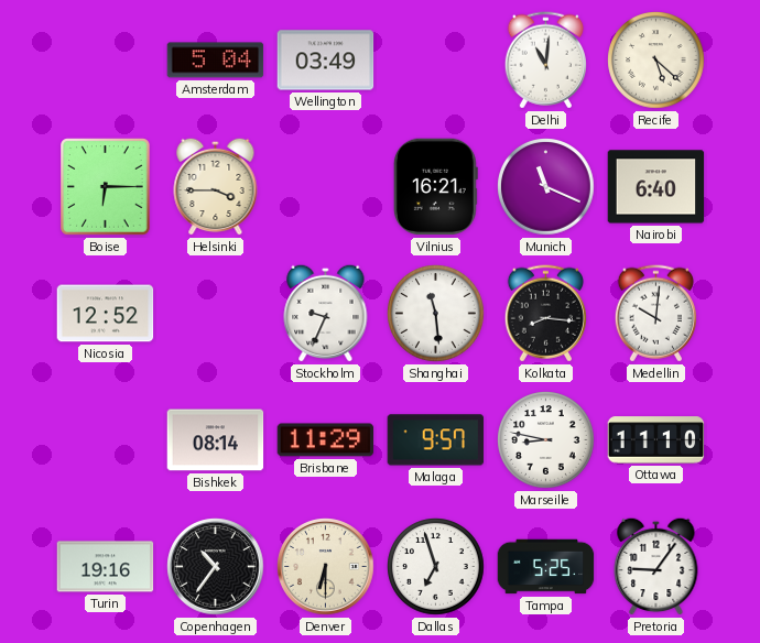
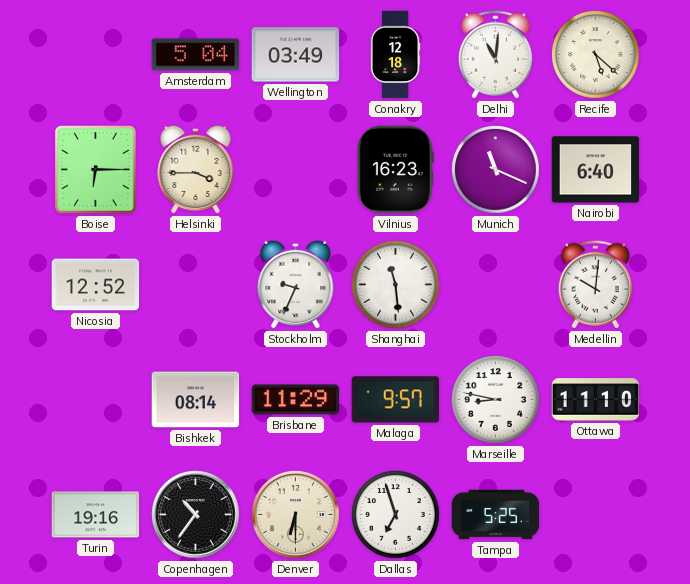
Conakry: none -> 12:18
Vilnius: 16:21 -> 16:23
Kolkata: 8:16 -> none
Pretoria: 9:06 -> none
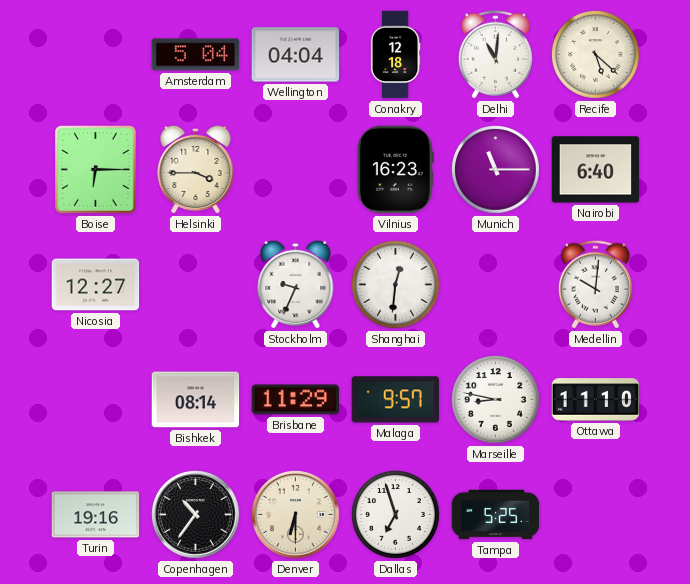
Wellington: 03:49 -> 04:04
Munich: 11:19 -> 11:15
Nicosia: 12:52 -> 12:27
Shanghai: 11:29 -> 12:31
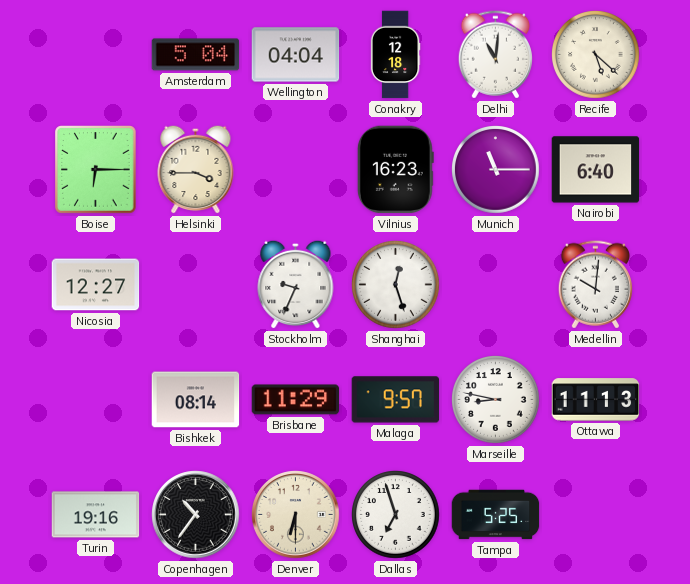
Shanghai: 12:31 -> 12:27
Ottawa: 11:10 -> 11:13
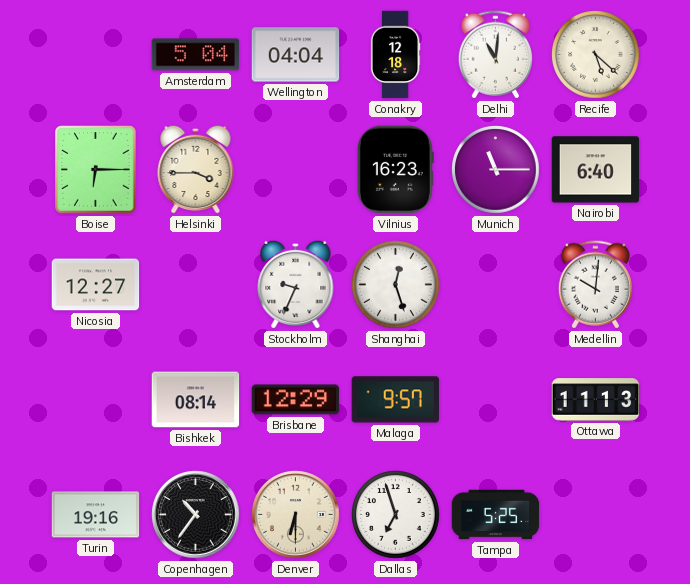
Brisbane: 11:29 -> 12:29
Marseille: 8:47 -> none
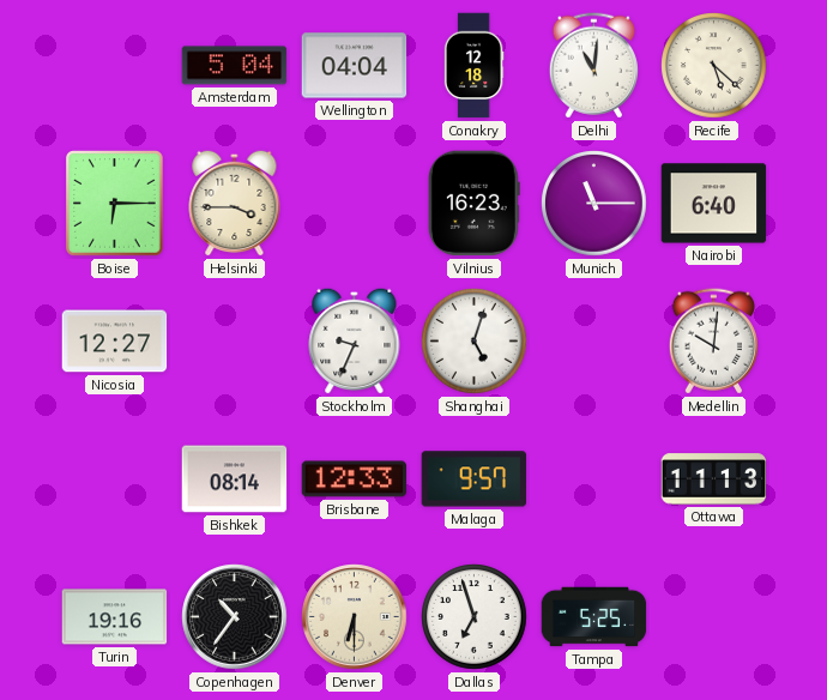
Shanghai: 12:27 -> 5:03
Brisbane: 12:29 -> 12:33
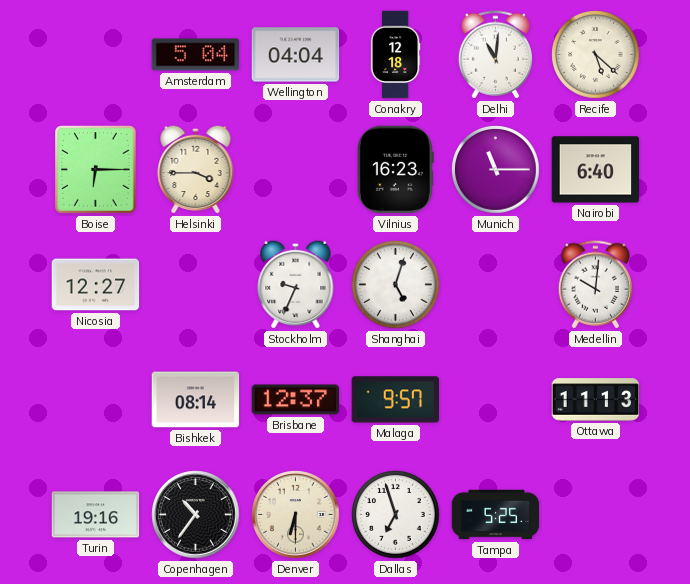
Brisbane: 12:33 -> 12:37
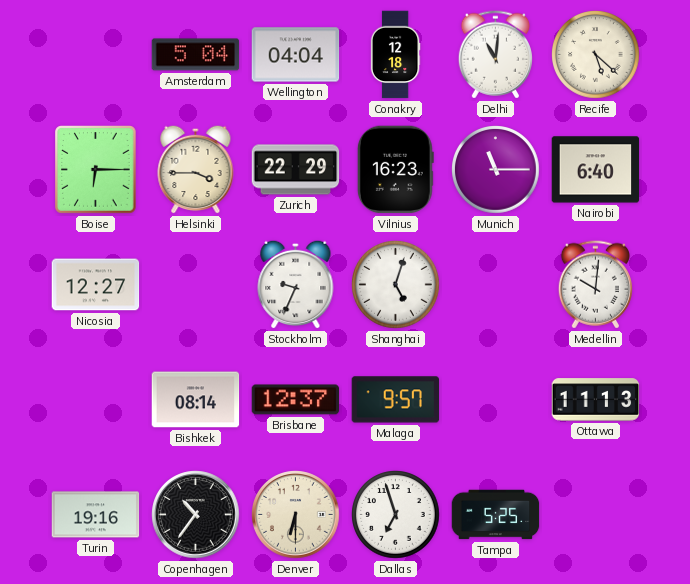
Zurich: none -> 22:29
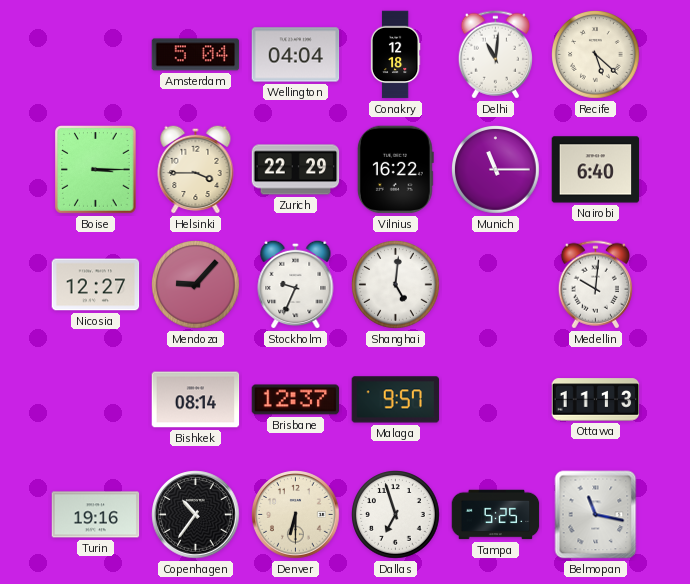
Boise: 6:15 -> 3:15
Vilnius: 16:23 -> 16:22
Mendoza: none -> 9:07
Shanghai: 5:03 -> 5:01
Belmopan: none -> 11:17
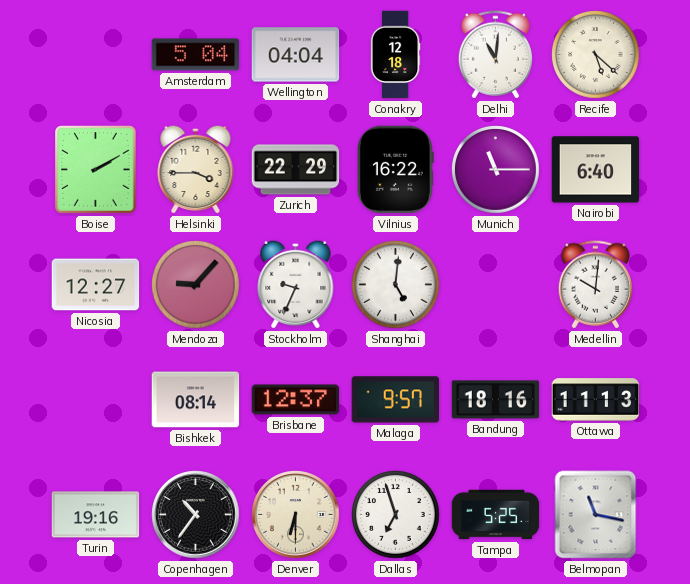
Boise: 3:15 -> 2:10
Bandung: none -> 18:16
